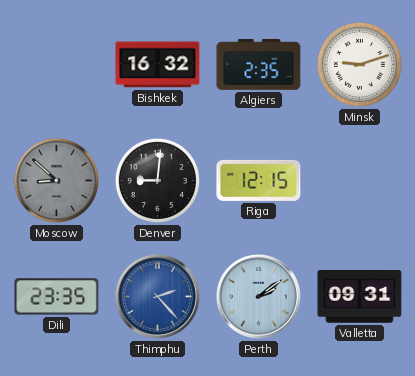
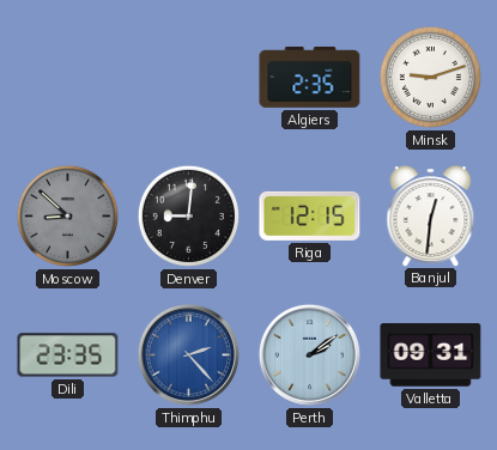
Bishkek: 16:32 -> none
Banjul: none -> 12:31
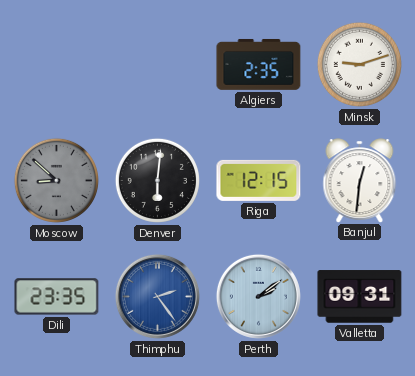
Denver: 9:01 -> 6:01
Thimphu: 2:23 -> 2:24
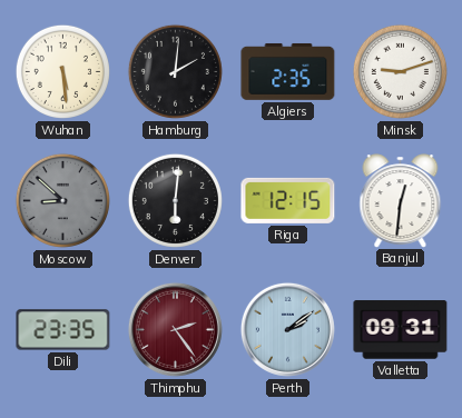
Wuhan: none -> 5:29
Hamburg: none -> 2:01
Thimphu dial: blue -> burgundy
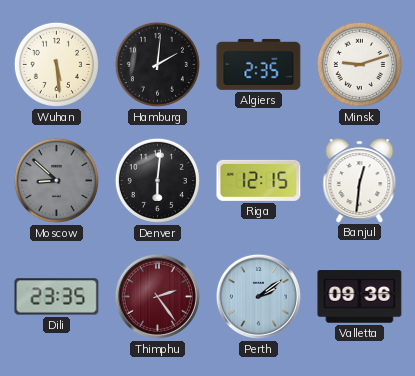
Valletta: 09:31 -> 09:36
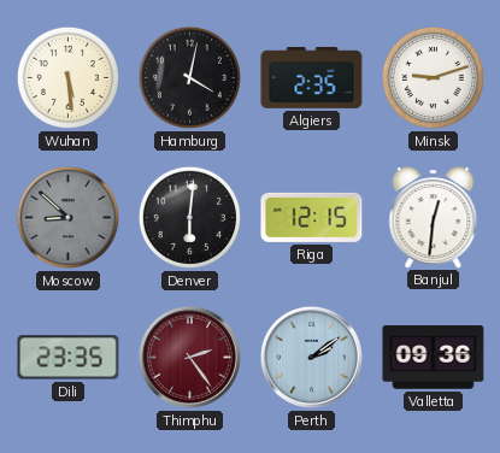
Hamburg: 2:01 -> 4:02
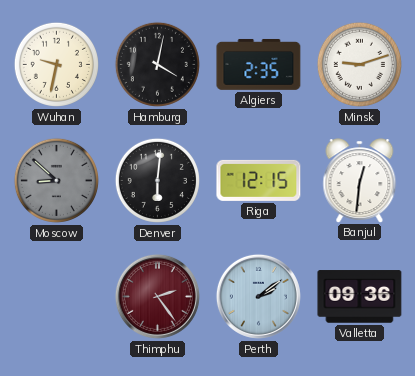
Wuhan: 5:29 -> 9:32
Dili: 23:35 -> none
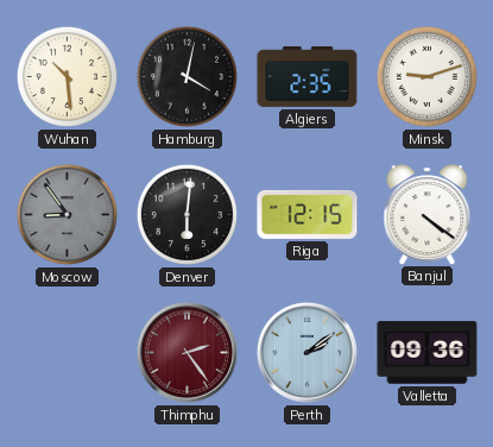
Wuhan: 9:32 -> 10:29
Moscow: 8:52 -> 8:54
Banjul: 12:31 -> 4:21
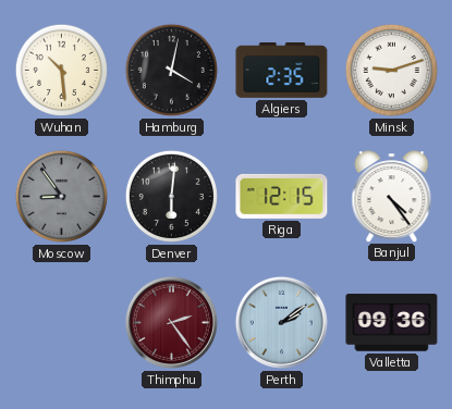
Banjul: 4:21 -> 4:24
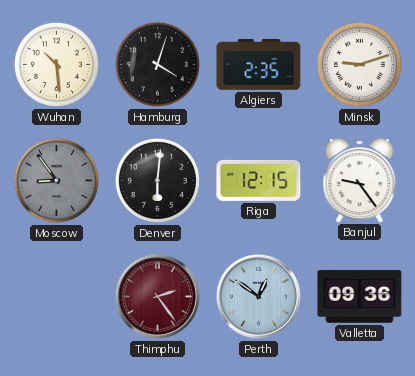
Hamburg: 4:02 -> 4:03
Banjul: 4:24 -> 9:24
Perth: 2:09 -> 12:51
